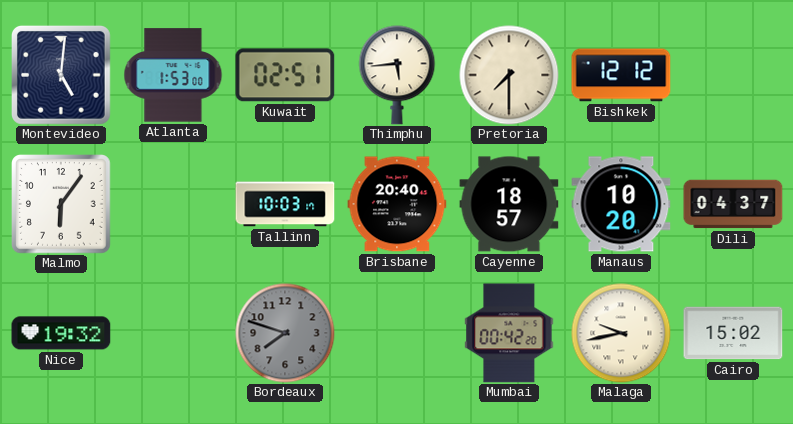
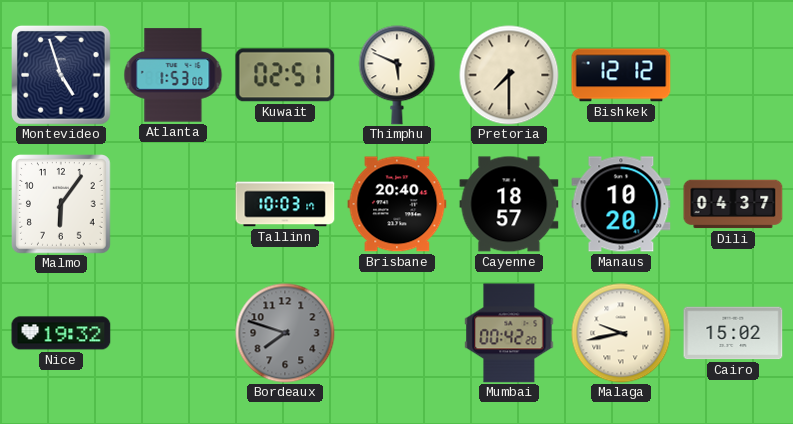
Montevideo: 5:01 -> 4:57
Thimphu: 5:44 -> 5:49
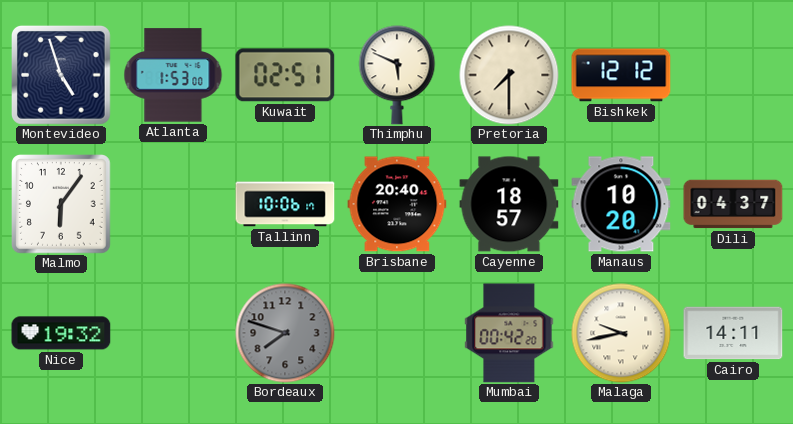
Tallinn: 10:03 -> 10:06
Cairo: 15:02 -> 14:11
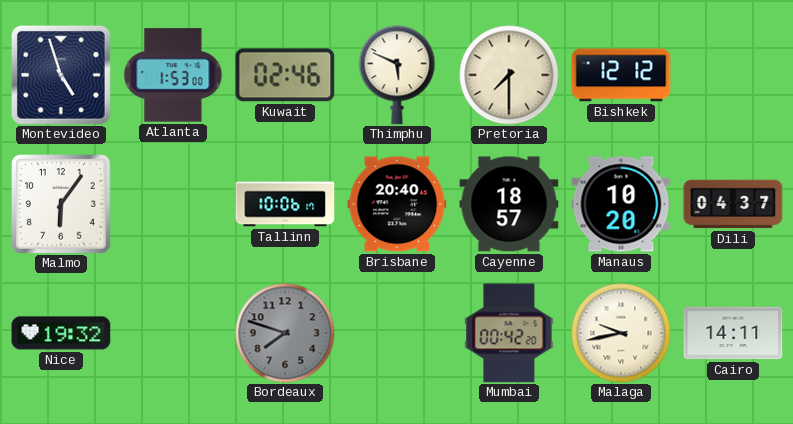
Kuwait: 02:51 -> 02:46
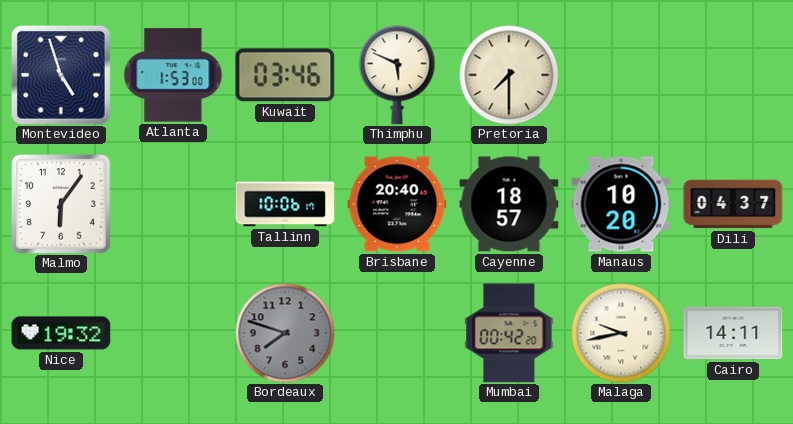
Kuwait: 02:46 -> 03:46
Bishkek: 12:12 -> none
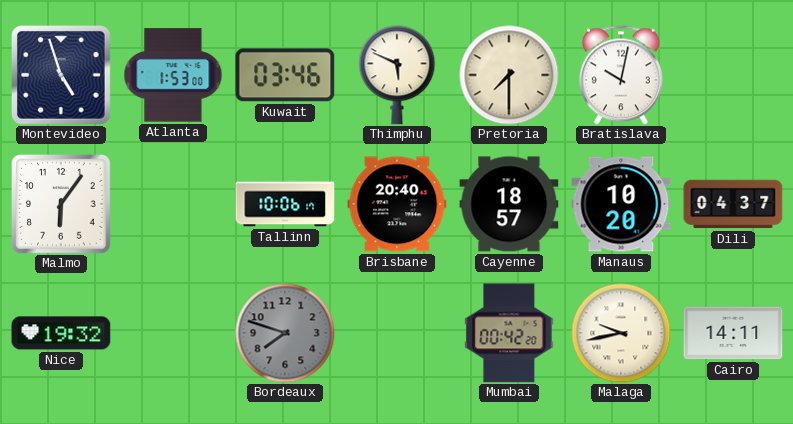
Bratislava: none -> 10:02
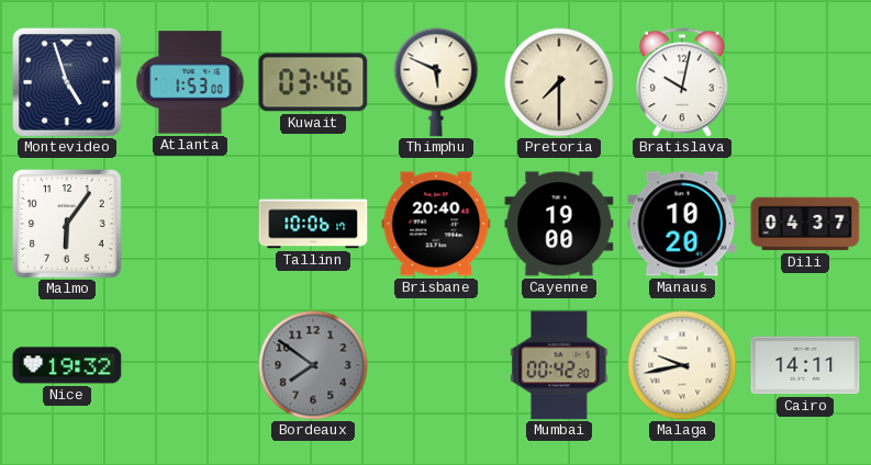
Cayenne: 18:57 -> 19:00
Bordeaux: 7:48 -> 7:51
